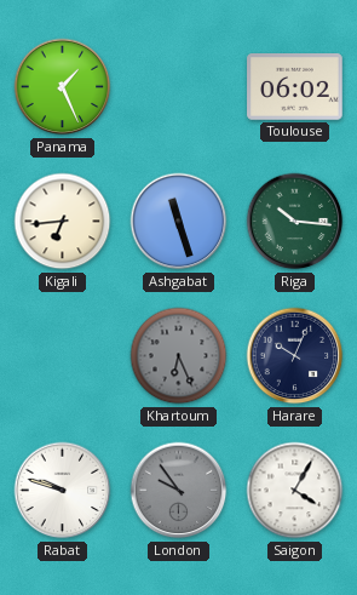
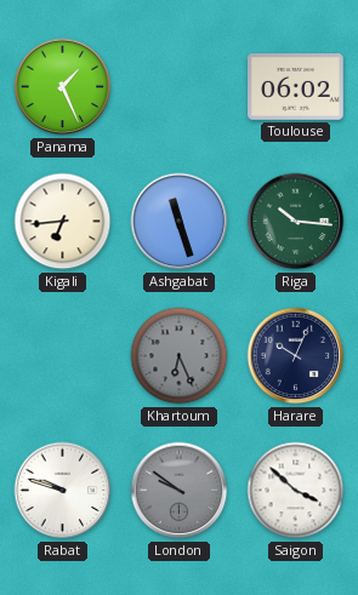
London: 9:54 -> 9:51
Saigon: 4:05 -> 3:52
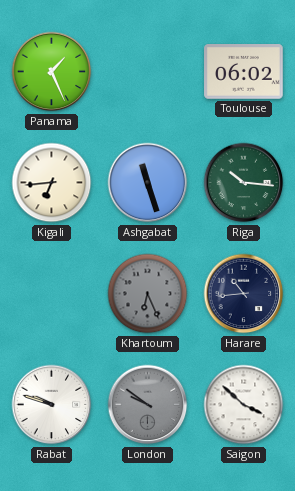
Harare: 10:04 -> 10:44
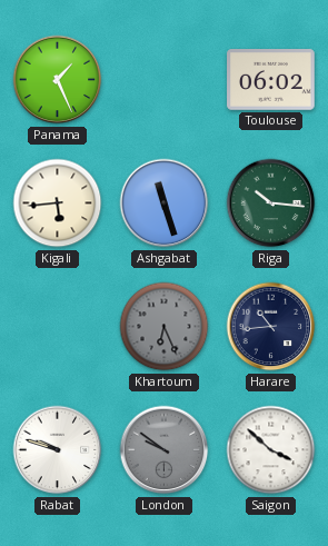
Kigali: 6:44 -> 5:44
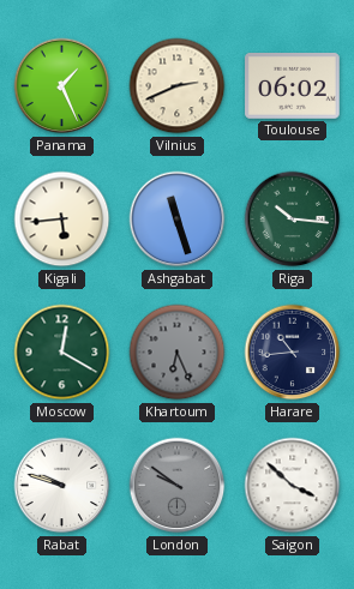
Vilnius: none -> 2:41
Moscow: none -> 12:20
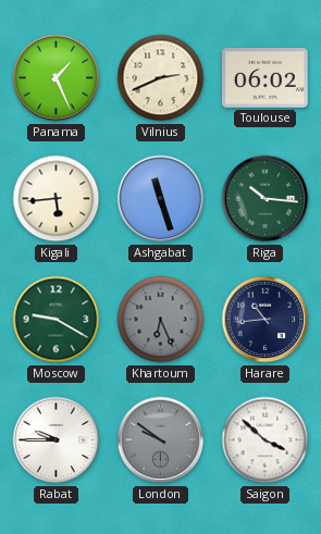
Moscow: 12:20 -> 9:20
Rabat: 9:48 -> 9:45
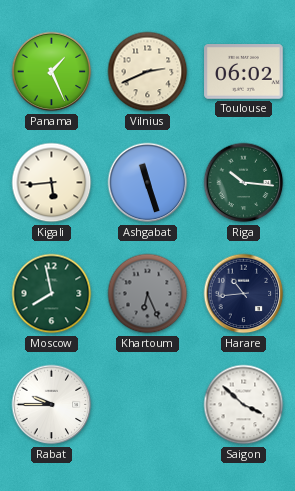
Moscow: 9:20 -> 7:58
London: 9:51 -> none
